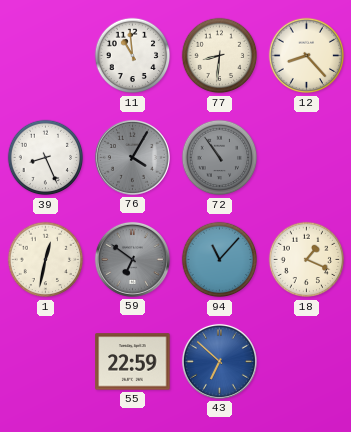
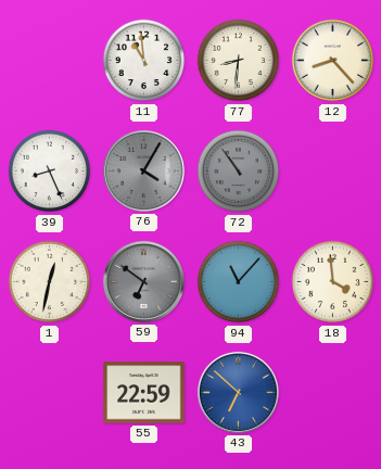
18: 1:19 -> 3:59
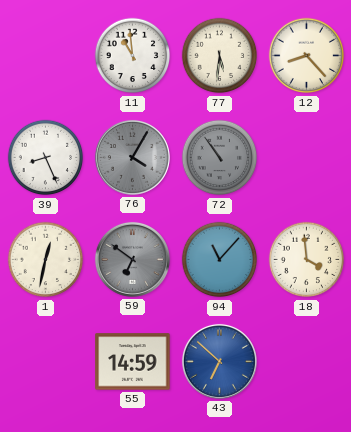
77: 8:31 -> 5:31
55: 22:59 -> 14:59
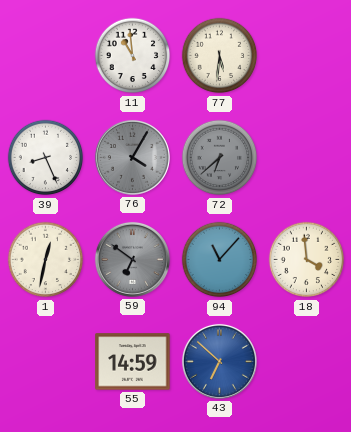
12: 8:23 -> none
72: 10:54 -> 6:38
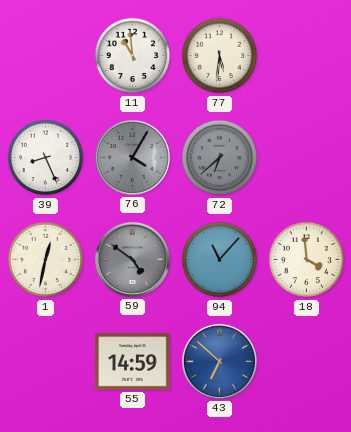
59: 6:51 -> 4:51
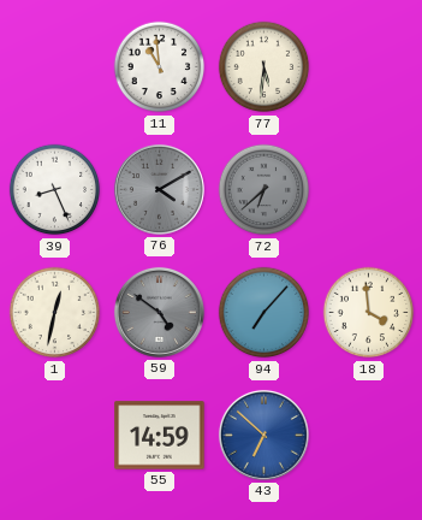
76: 4:05 -> 4:10
94: 11:07 -> 7:07
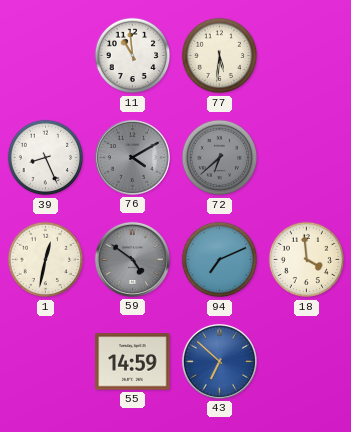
94: 7:07 -> 7:11
